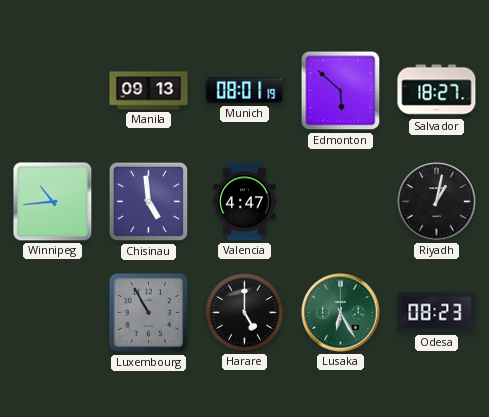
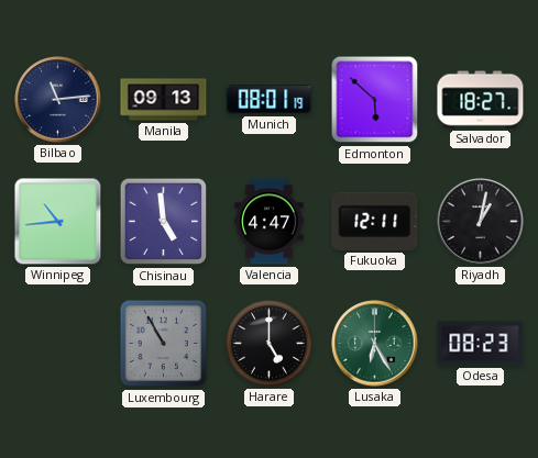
Bilbao: none -> 11:14
Fukuoka: none -> 12:11
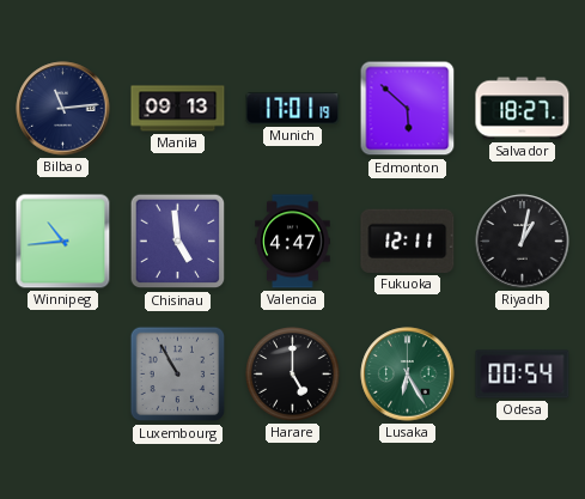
Munich: 08:01 -> 17:01
Odesa: 08:23 -> 00:54
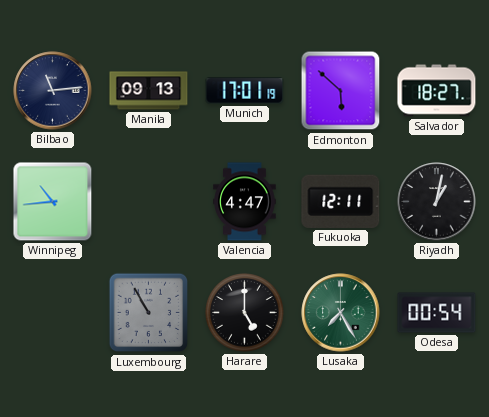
Chisinau: 4:59 -> none
Lusaka: 6:25 -> 7:25
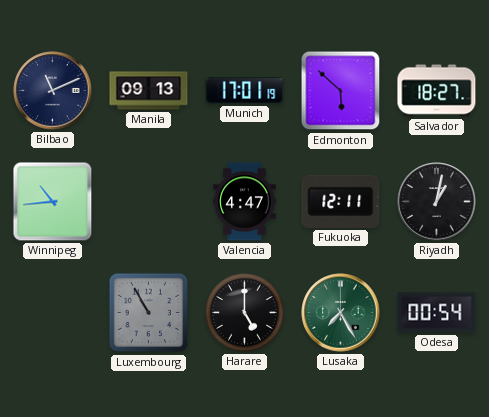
Bilbao: 11:14 -> 11:11
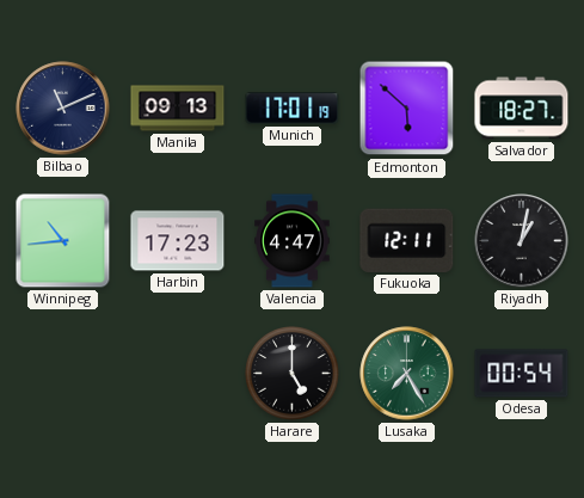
Harbin: none -> 17:23
Luxembourg: 10:55 -> none
